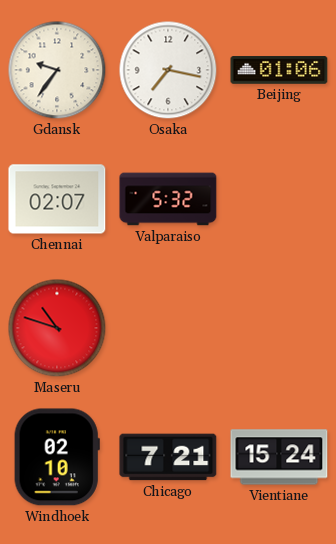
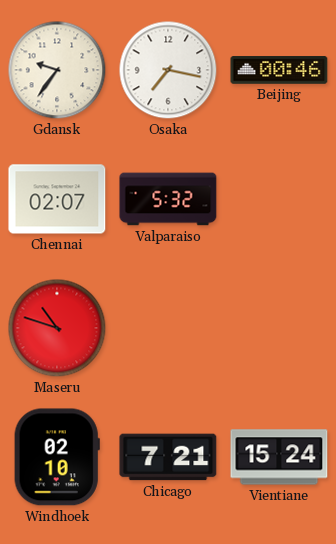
Beijing: 01:06 -> 00:46
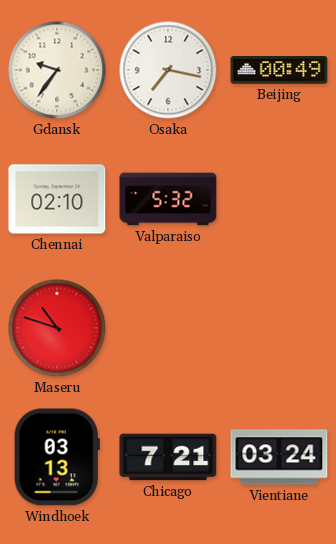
Beijing: 00:46 -> 00:49
Chennai: 02:07 -> 02:10
Windhoek: 02:10 -> 03:13
Vientiane: 15:24 -> 03:24
